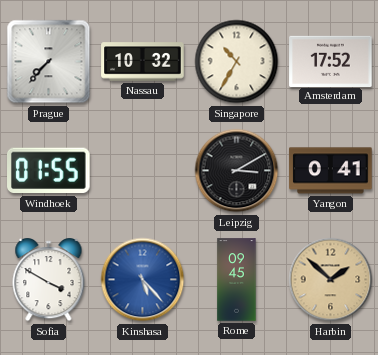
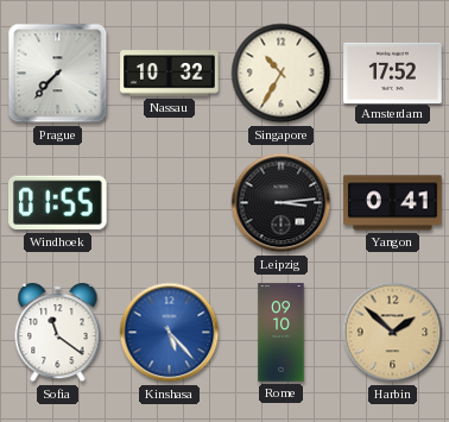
Leipzig: 3:10 -> 3:14
Sofia: 3:50 -> 11:21
Rome: 09:45 -> 09:10
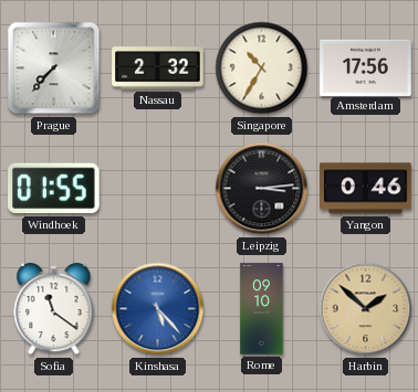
Nassau: 10:32 -> 2:32
Amsterdam: 17:52 -> 17:56
Yangon: 0:41 -> 0:46
